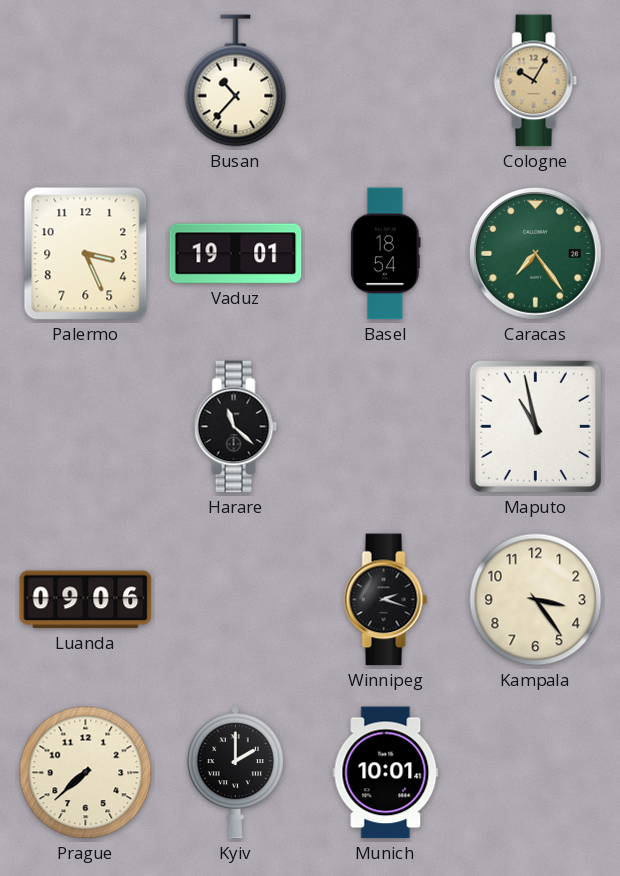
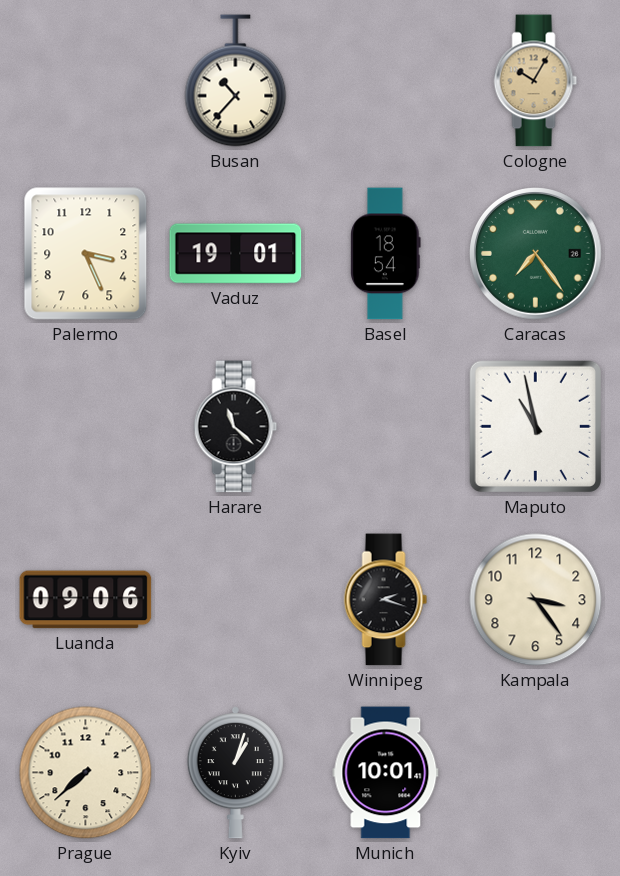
Kyiv: 2:00 -> 1:03
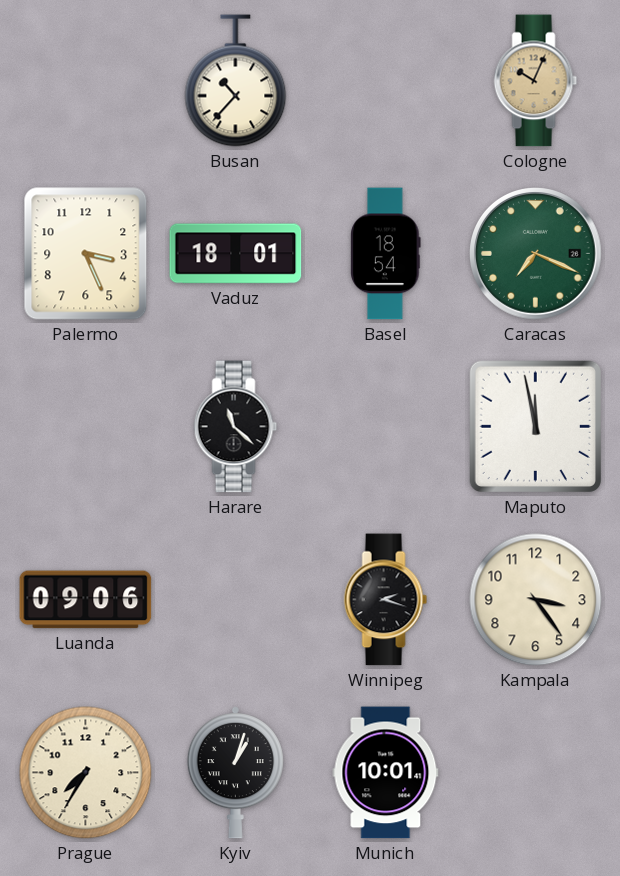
Cologne: 10:05 -> 10:04
Vaduz: 19:01 -> 18:01
Caracas: 7:24 -> 7:19
Maputo: 10:58 -> 11:58
Prague: 7:38 -> 7:35
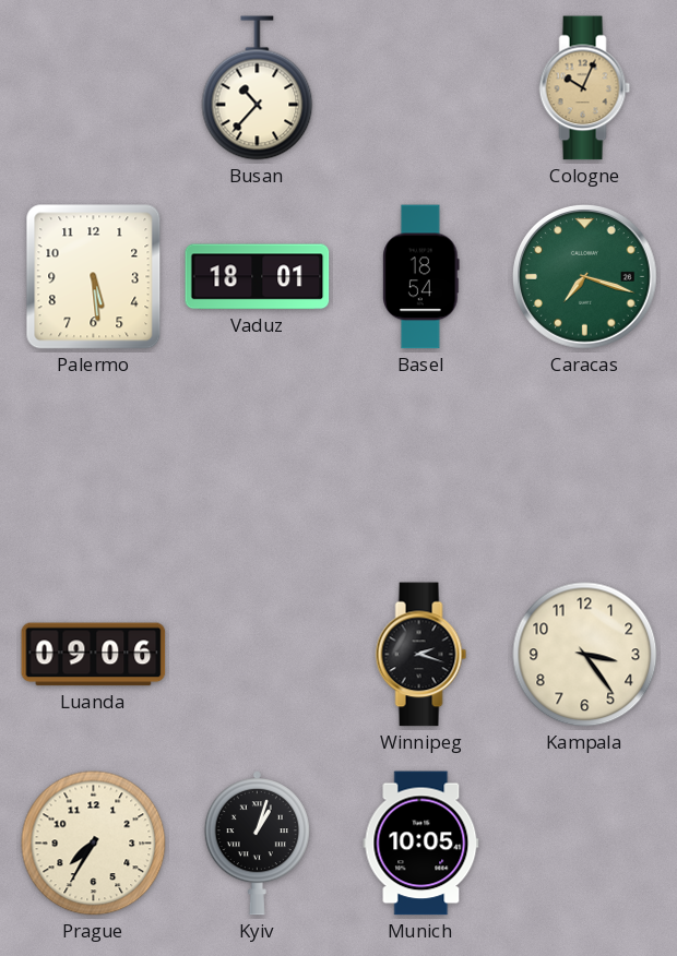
Palermo: 3:26 -> 5:29
Caracas: 7:19 -> 7:18
Harare: 11:22 -> none
Maputo: 11:58 -> none
Munich: 10:01 -> 10:05
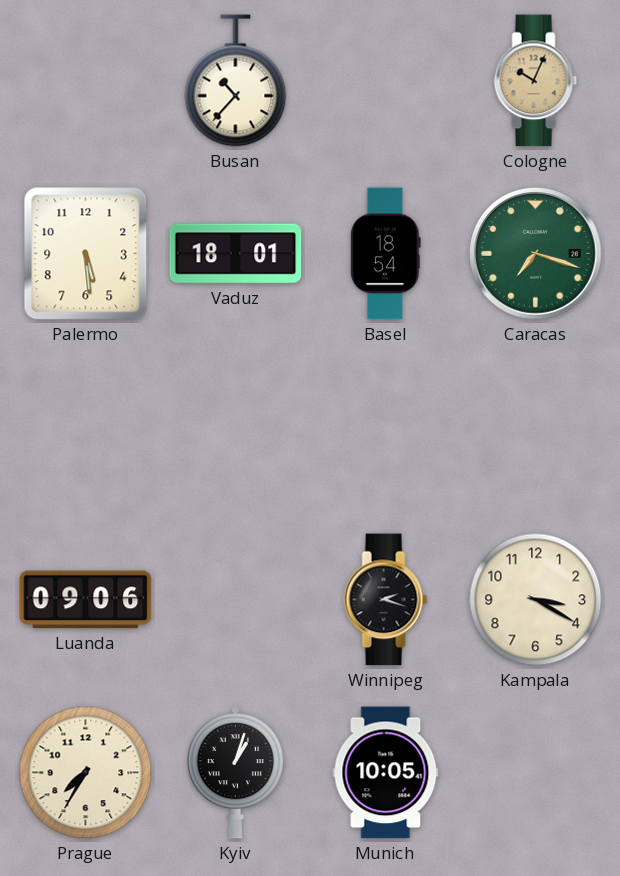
Kampala: 3:24 -> 3:20
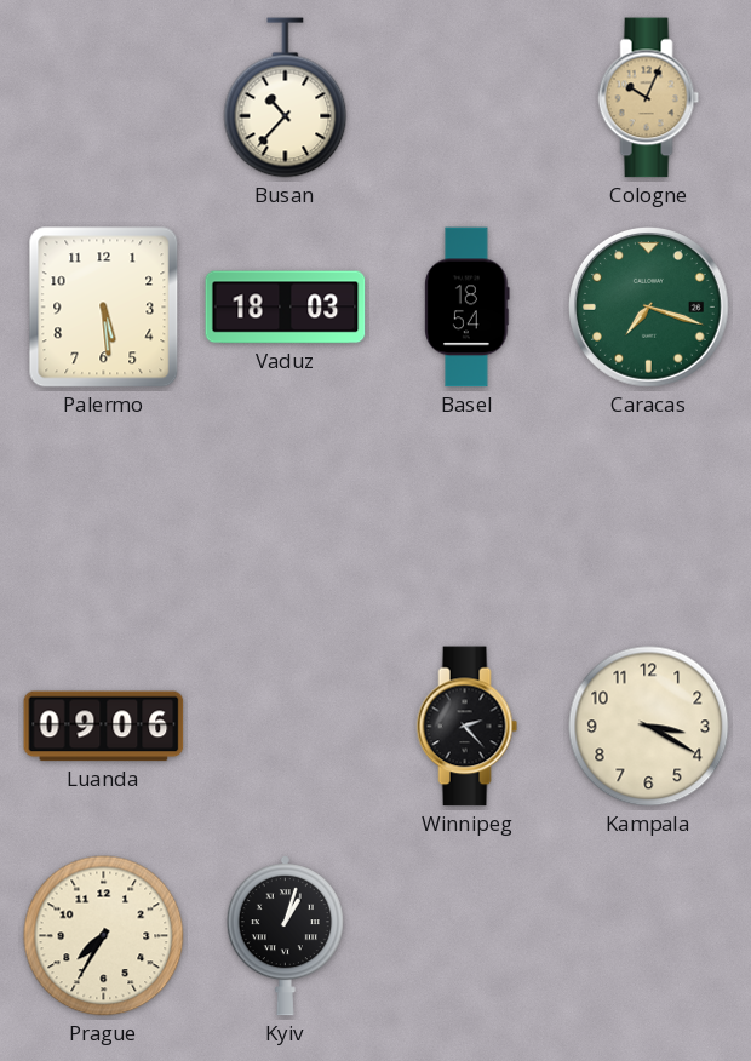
Vaduz: 18:01 -> 18:03
Winnipeg: 2:18 -> 2:23
Munich: 10:05 -> none
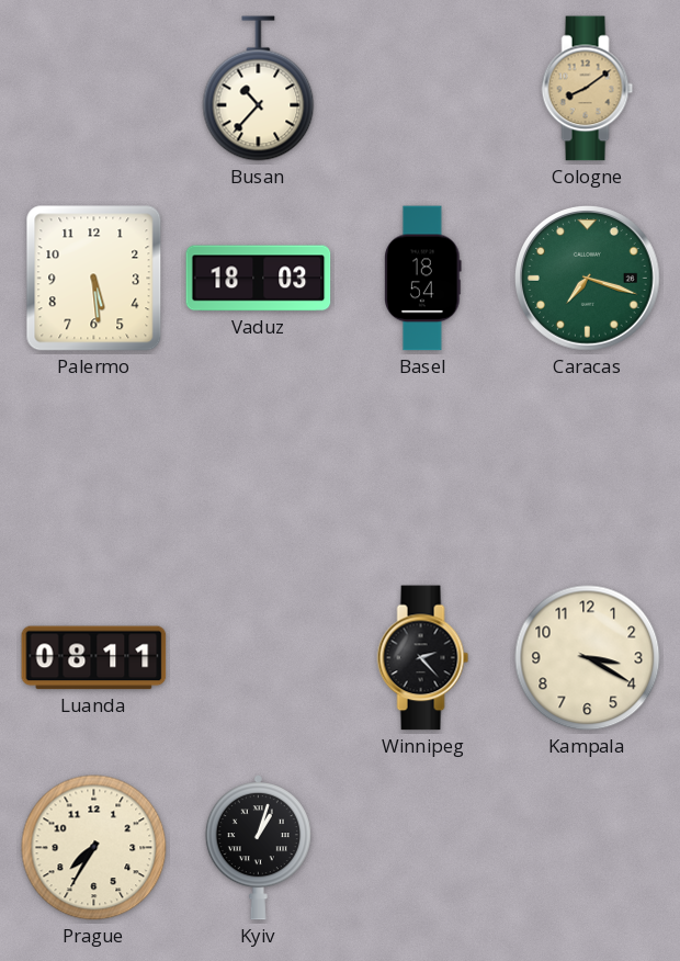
Cologne: 10:04 -> 8:09
Luanda: 09:06 -> 08:11
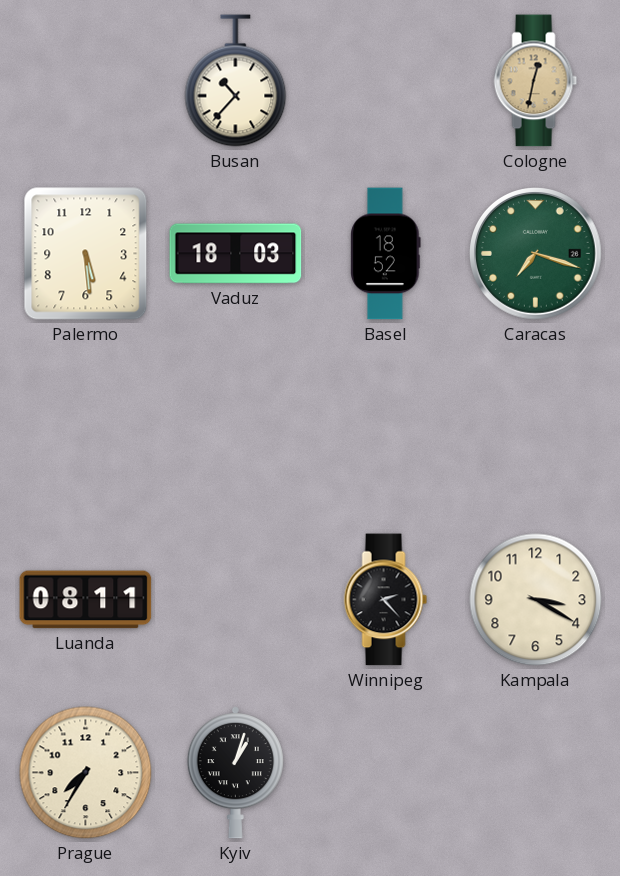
Cologne: 8:09 -> 12:32
Basel: 18:54 -> 18:52
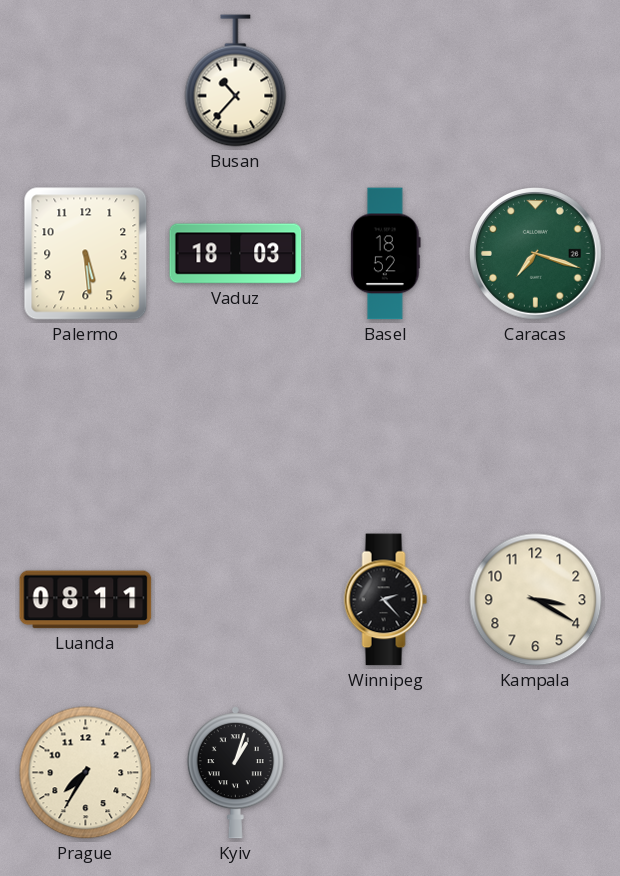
Cologne: 12:32 -> none
